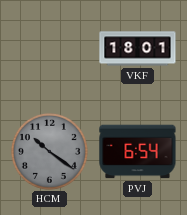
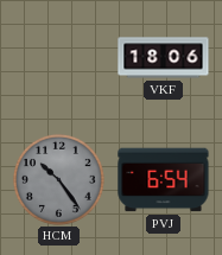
VKF: 18:01 -> 18:06
HCM: 10:21 -> 10:24
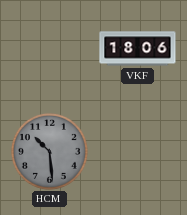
HCM: 10:24 -> 10:29
PVJ: 6:54 -> none
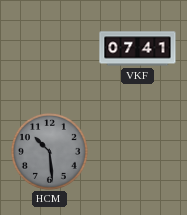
VKF: 18:06 -> 07:41
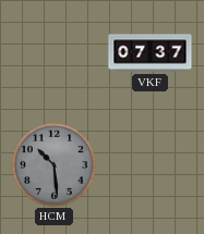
VKF: 07:41 -> 07:37
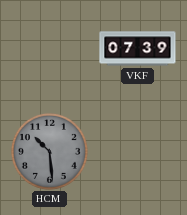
VKF: 07:37 -> 07:39
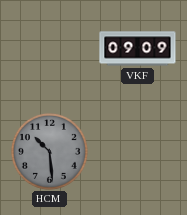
VKF: 07:39 -> 09:09
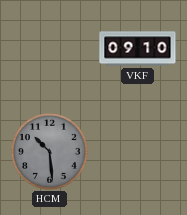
VKF: 09:09 -> 09:10
